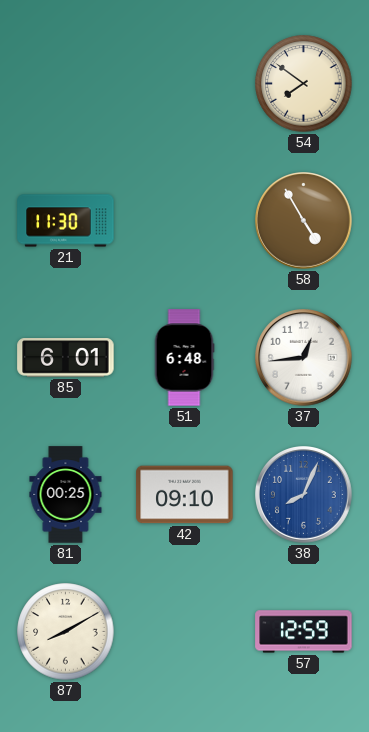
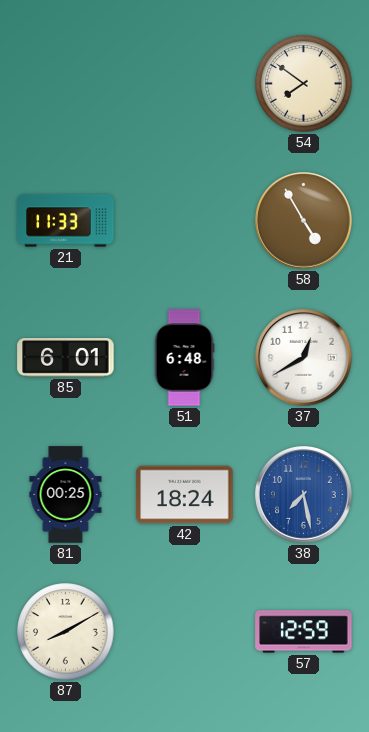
21: 11:30 -> 11:33
37: 12:44 -> 12:40
42: 09:10 -> 18:24
38: 8:04 -> 7:28
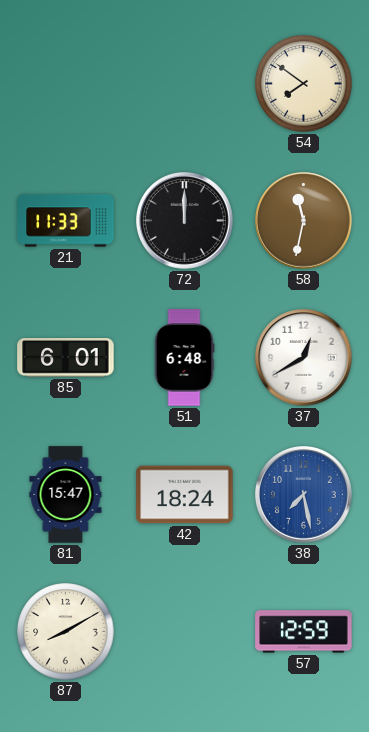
72: none -> 12:00
58: 4:55 -> 11:32
81: 00:25 -> 15:47
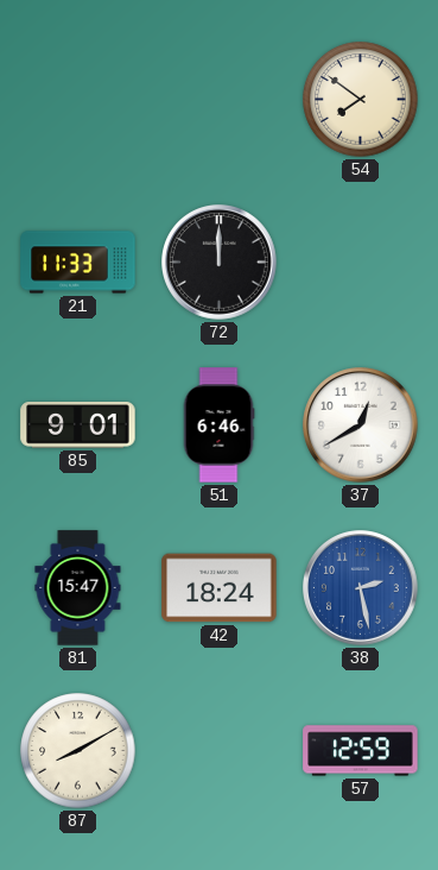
58: 11:32 -> none
85: 6:01 -> 9:01
51: 6:48 -> 6:46
38: 7:28 -> 2:28
